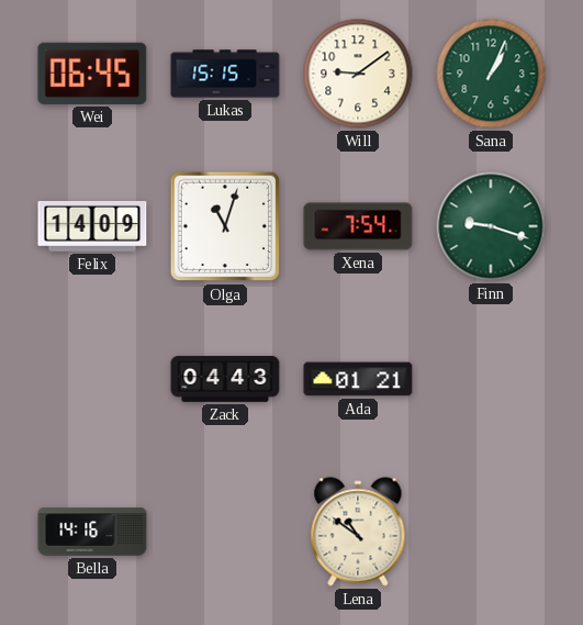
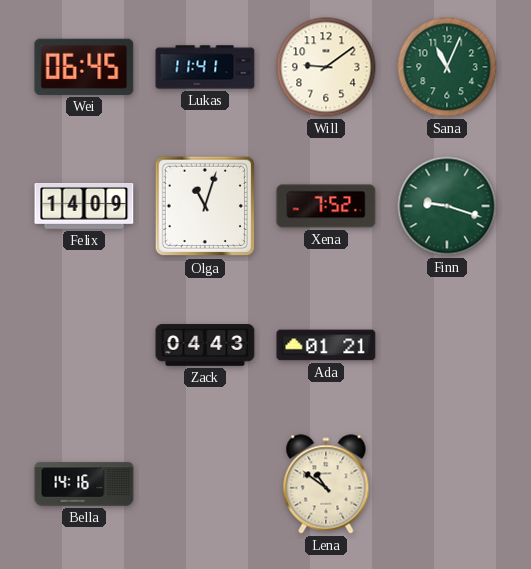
Lukas: 15:15 -> 11:41
Sana: 1:04 -> 11:04
Xena: 7:54 -> 7:52
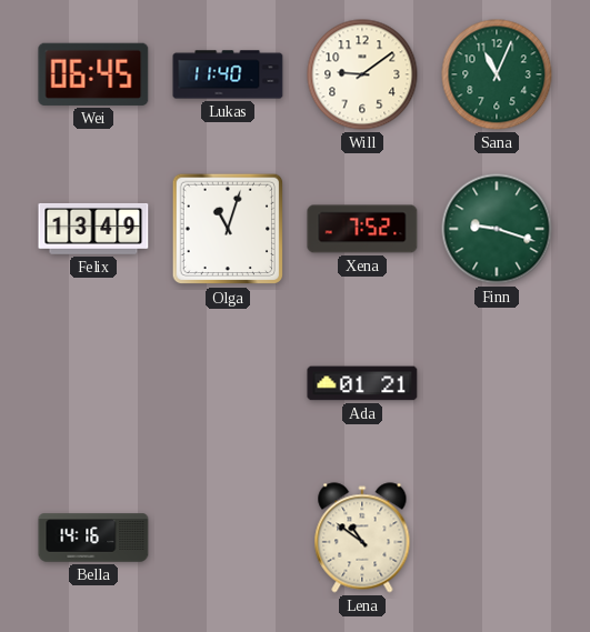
Lukas: 11:41 -> 11:40
Felix: 14:09 -> 13:49
Zack: 04:43 -> none
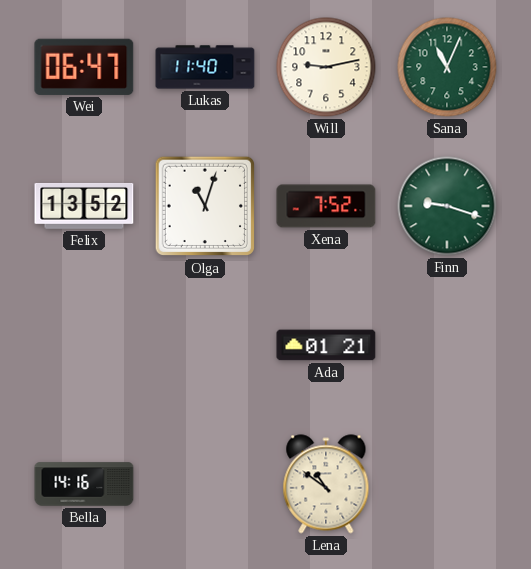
Wei: 06:45 -> 06:47
Will: 9:09 -> 9:13
Felix: 13:49 -> 13:52
